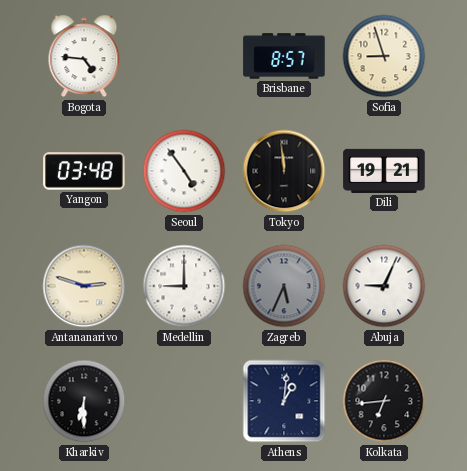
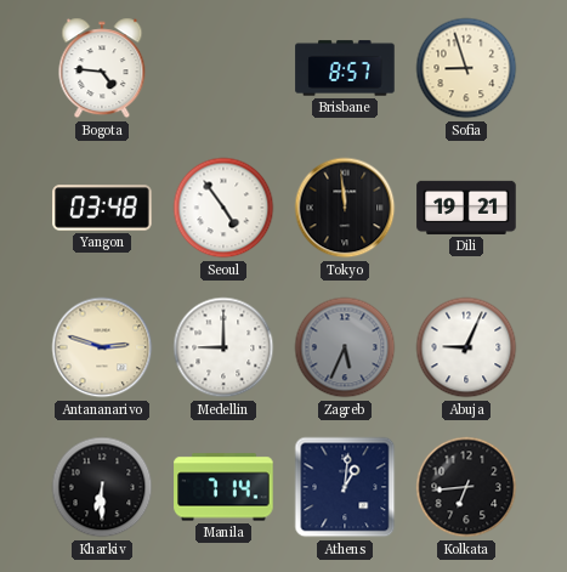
Manila: none -> 7:14
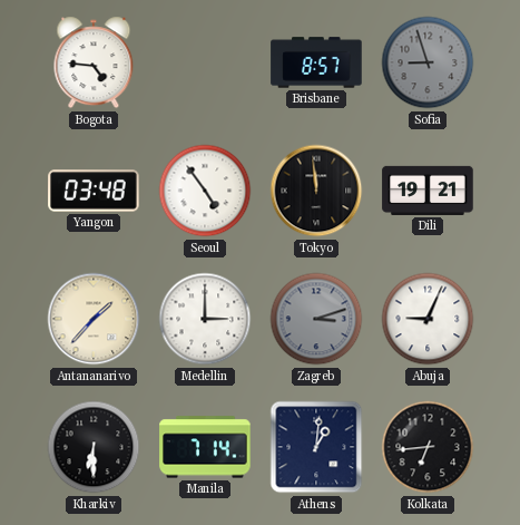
Sofia dial: cream -> grey
Antananarivo: 2:48 -> 1:37
Medellin: 9:00 -> 3:00
Zagreb: 5:34 -> 3:12
